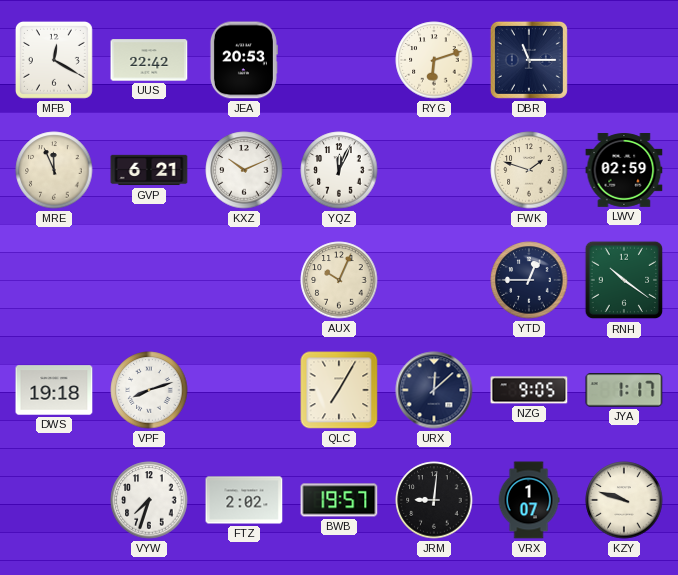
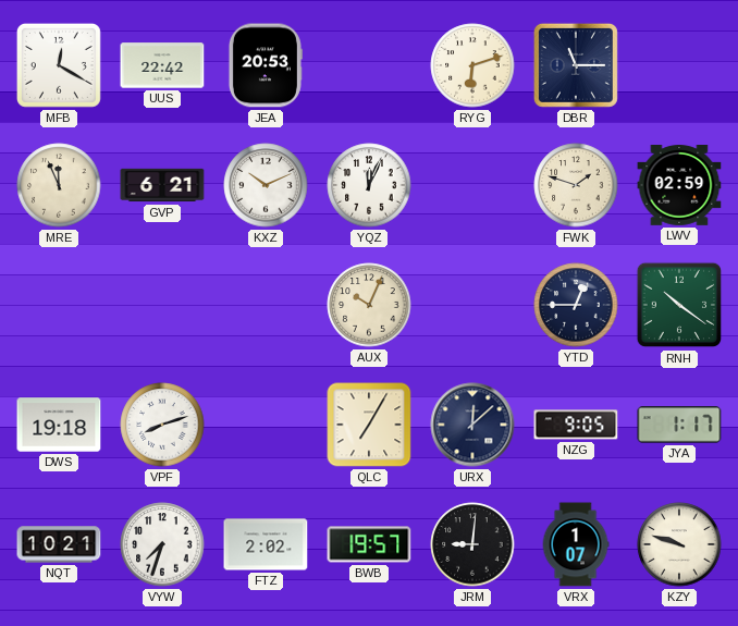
NQT: none -> 10:21
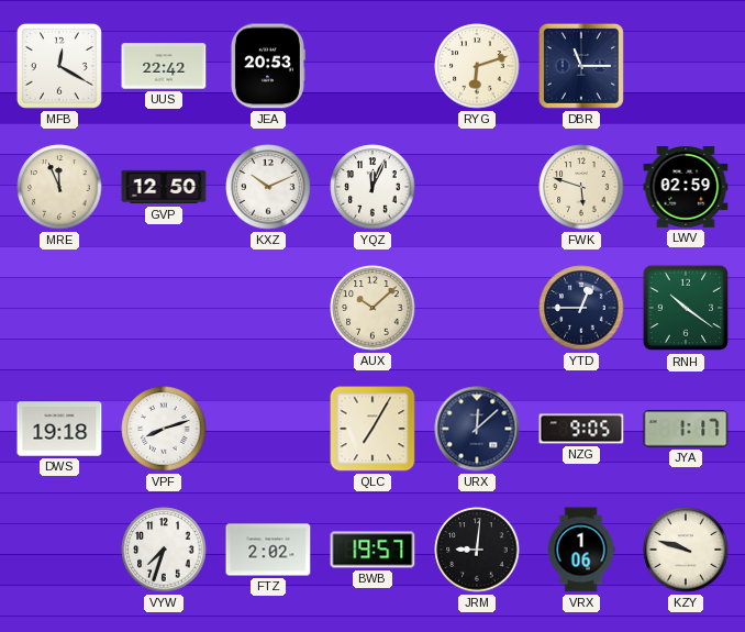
GVP: 6:21 -> 12:50
FWK: 1:48 -> 5:48
AUX: 10:04 -> 10:08
NQT: 10:21 -> none
VRX: 1:07 -> 1:06
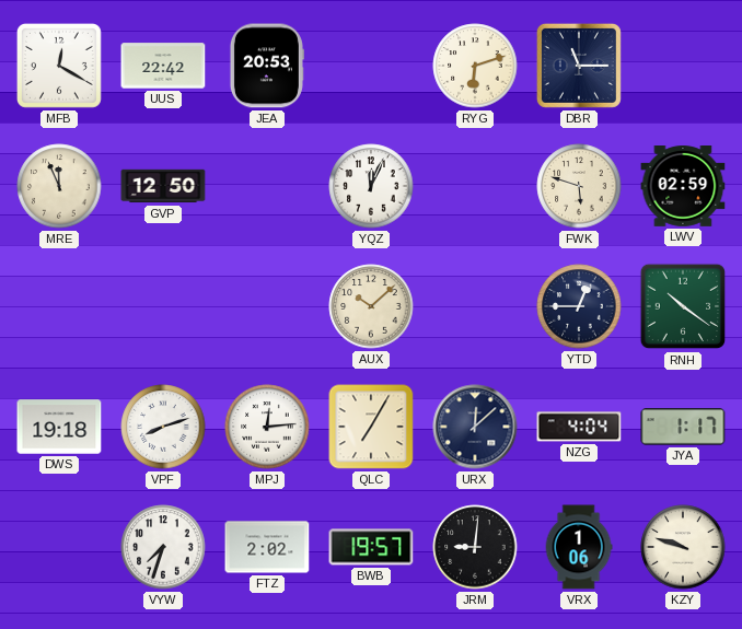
KXZ: 10:11 -> none
MPJ: none -> 12:14
NZG: 9:05 -> 4:04
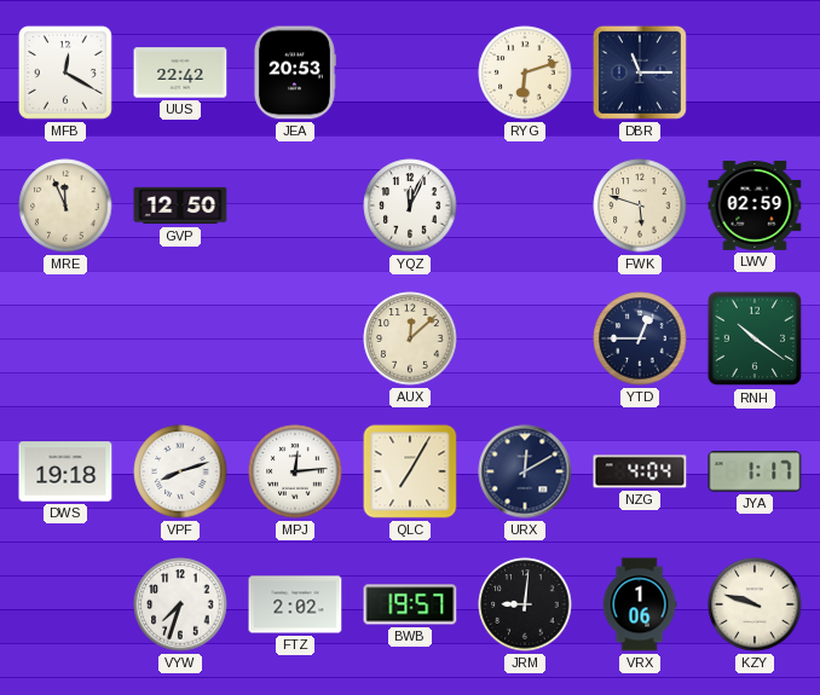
AUX: 10:08 -> 12:08
URX: 12:08 -> 12:10
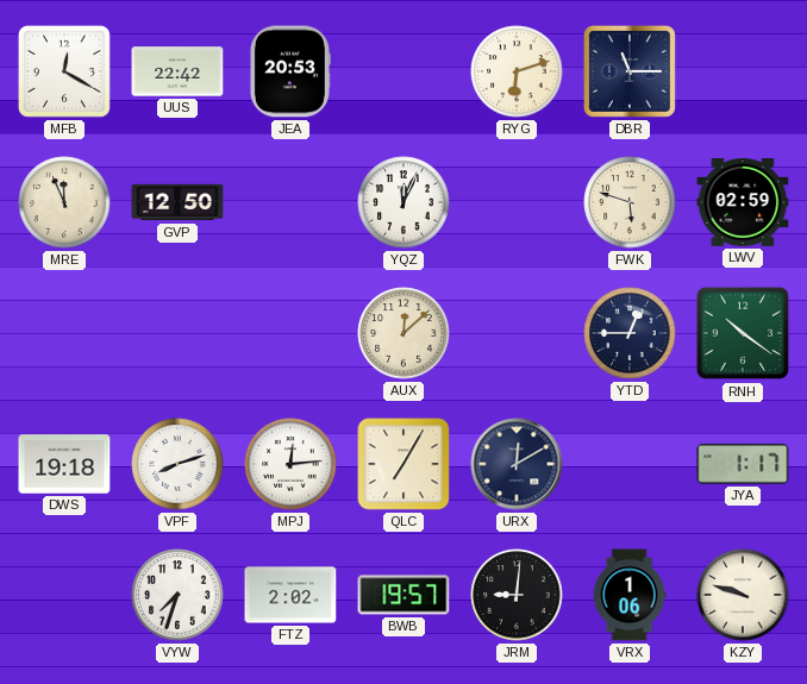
NZG: 4:04 -> none
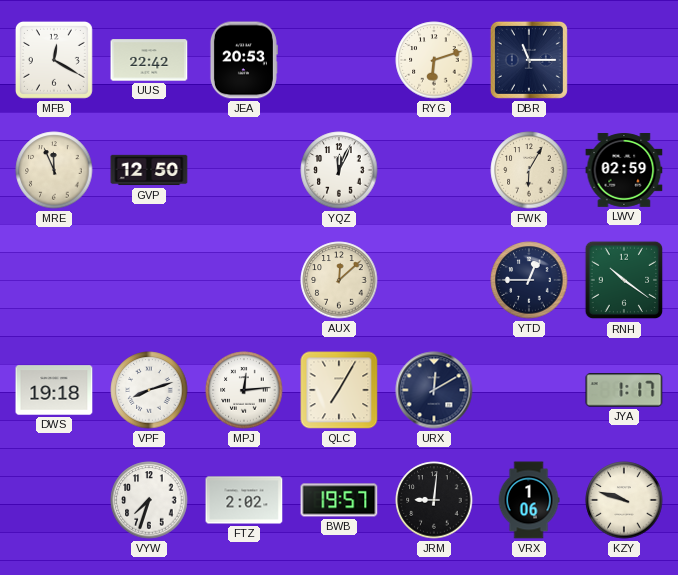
FWK: 5:48 -> 6:05
